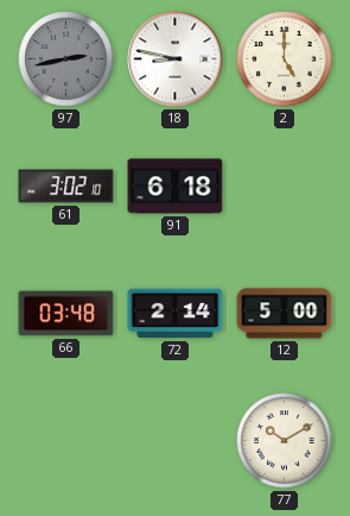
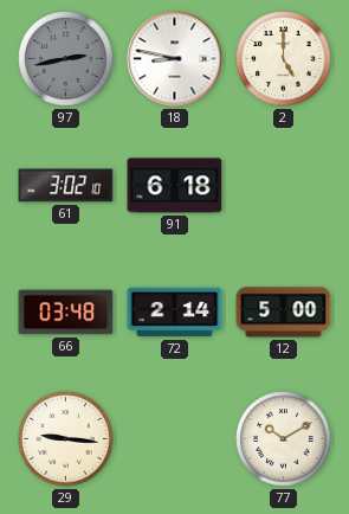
29: none -> 9:16
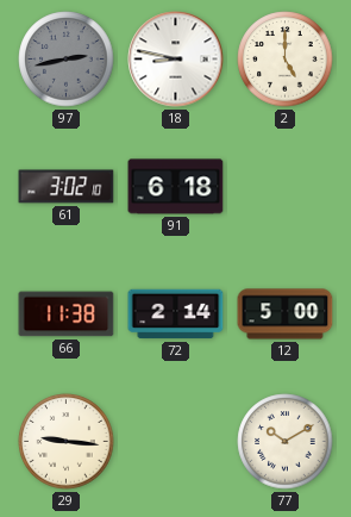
66: 03:48 -> 11:38
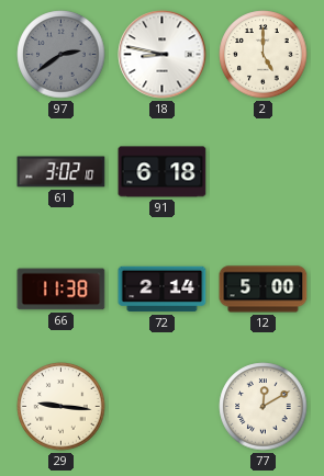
97: 2:43 -> 2:39
77: 10:10 -> 12:10
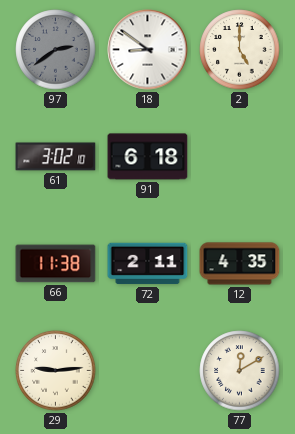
18: 8:47 -> 8:51
72: 2:14 -> 2:11
12: 5:00 -> 4:35
29: 9:16 -> 9:14
